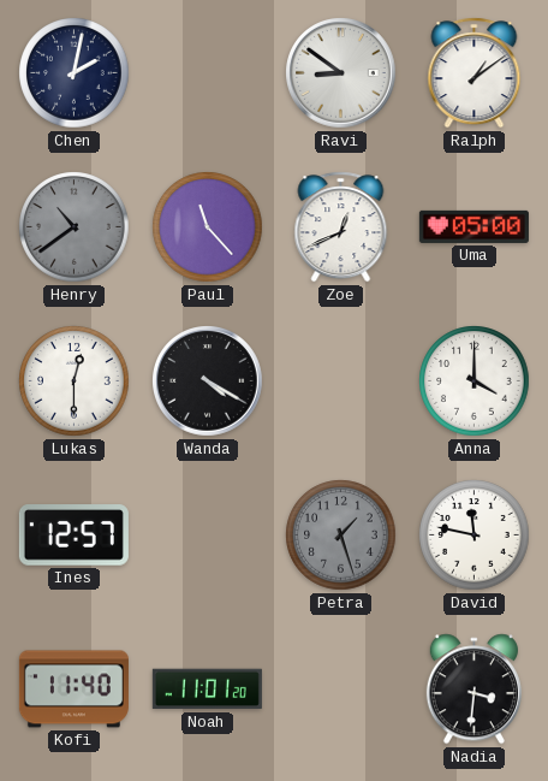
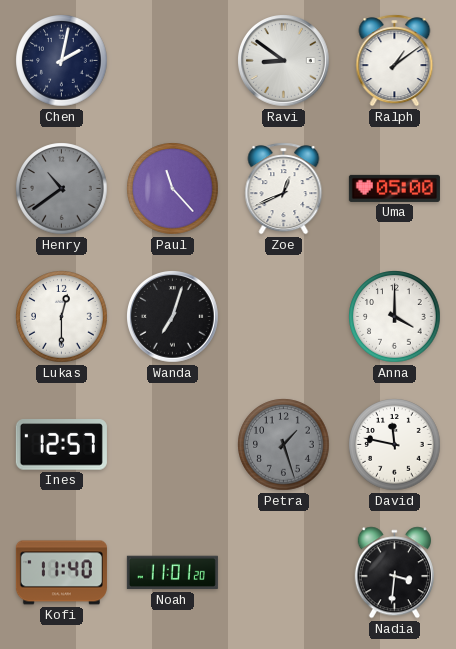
Wanda: 4:20 -> 7:03
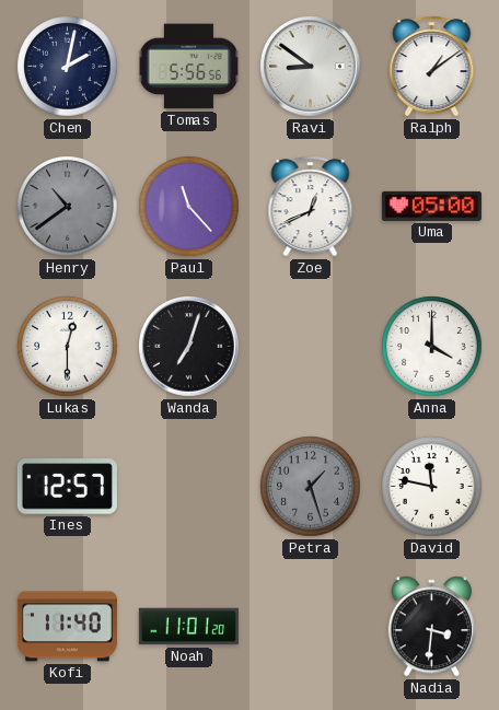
Tomas: none -> 5:56
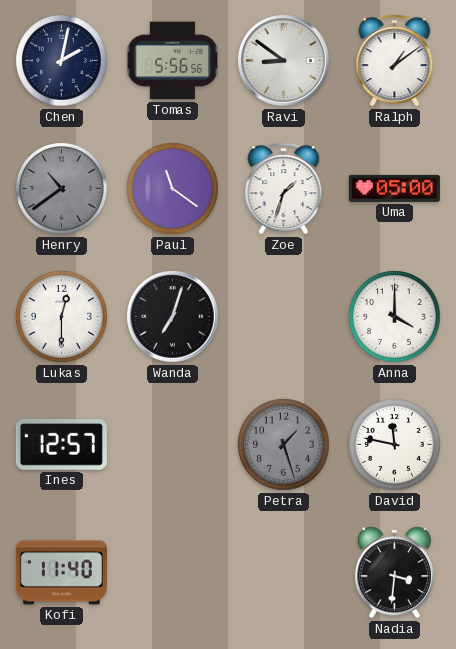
Paul: 11:23 -> 11:21
Zoe: 12:41 -> 1:33
Noah: 11:01 -> none
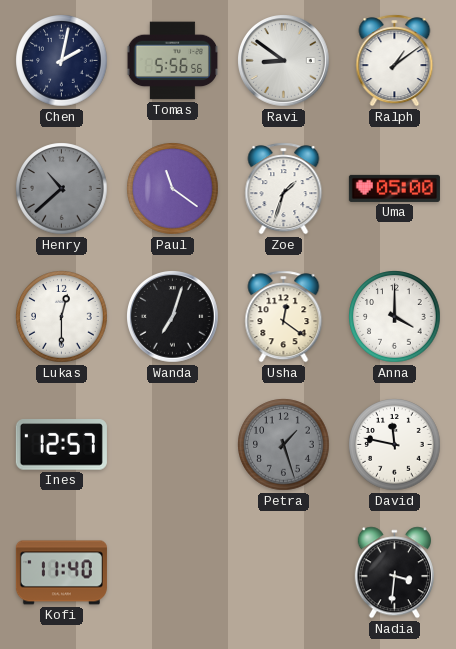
Henry: 10:39 -> 10:38
Usha: none -> 12:21
